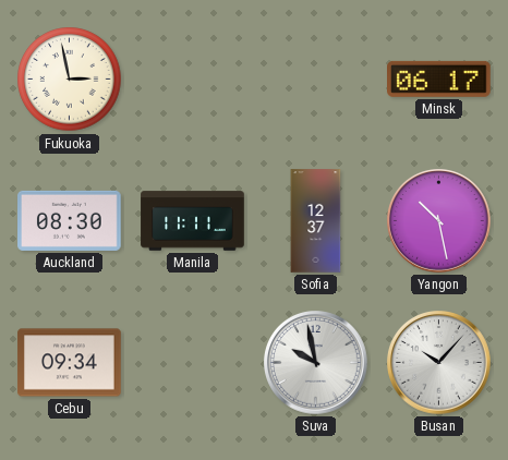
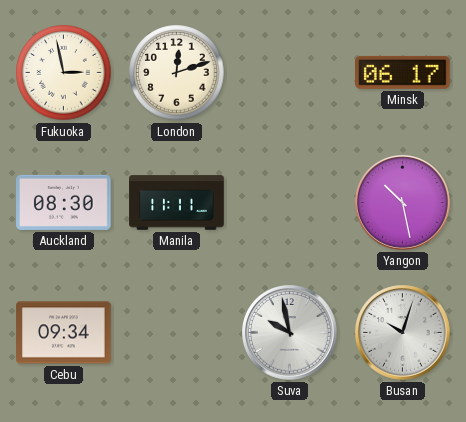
London: none -> 12:12
Sofia: 12:37 -> none
Busan: 10:07 -> 10:03
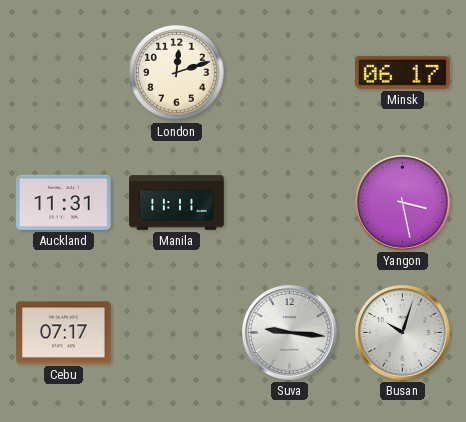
Fukuoka: 2:58 -> none
Auckland: 08:30 -> 11:31
Yangon: 10:28 -> 3:28
Cebu: 09:34 -> 07:17
Suva: 9:58 -> 9:16
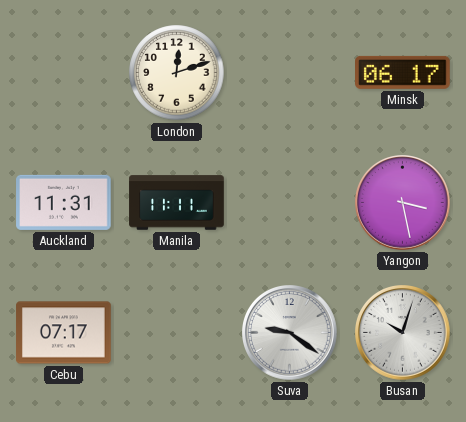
Suva: 9:16 -> 9:21
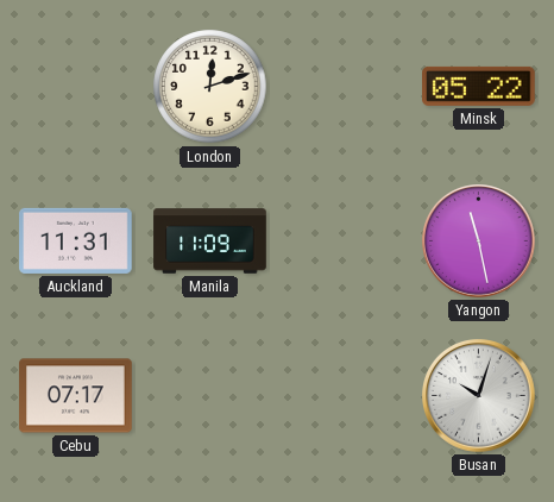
Minsk: 06:17 -> 05:22
Manila: 11:11 -> 11:09
Yangon: 3:28 -> 11:28
Suva: 9:21 -> none
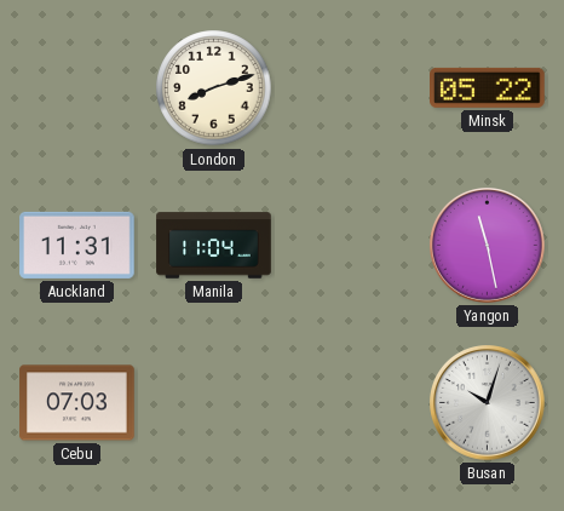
London: 12:12 -> 8:12
Manila: 11:09 -> 11:04
Cebu: 07:17 -> 07:03
